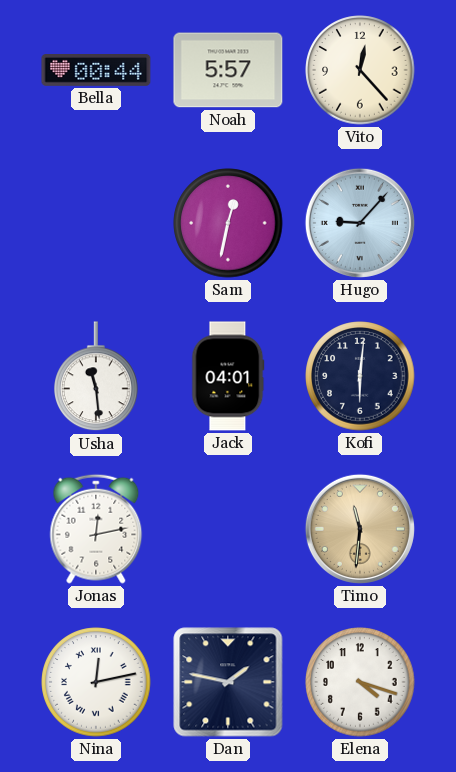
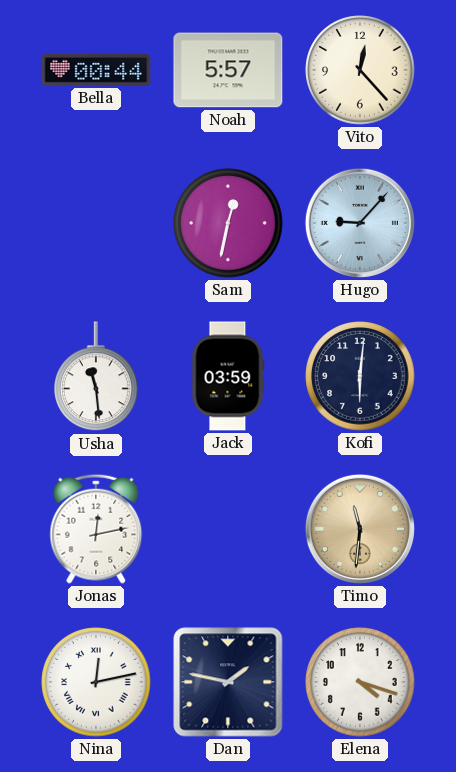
Jack: 04:01 -> 03:59
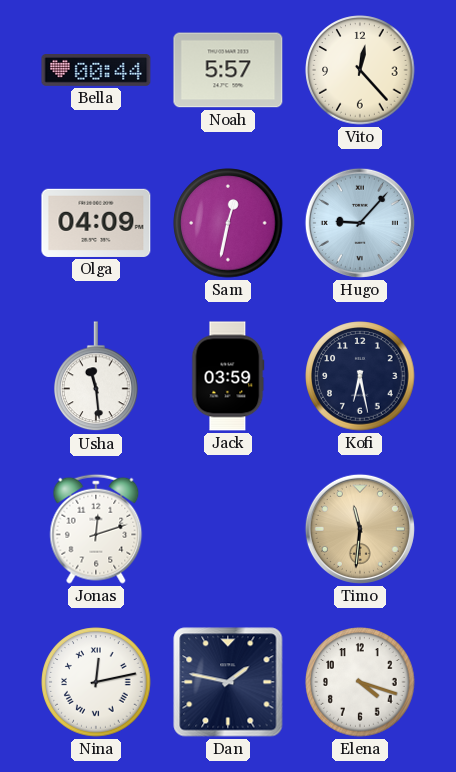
Olga: none -> 04:09
Kofi: 6:01 -> 6:28
Jonas: 12:13 -> 12:12
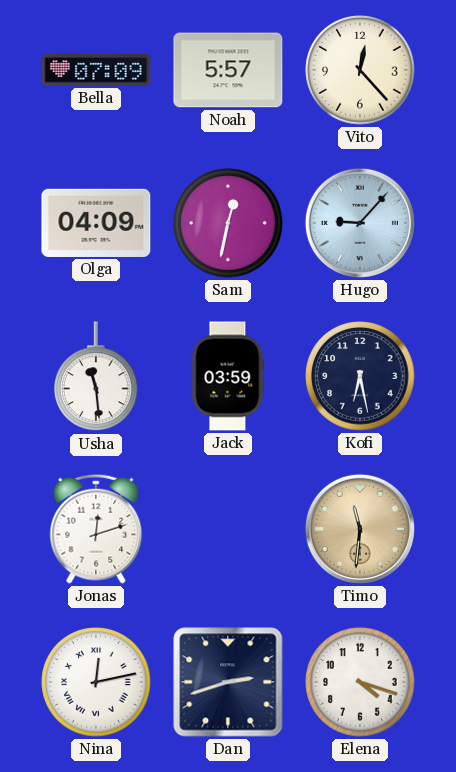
Bella: 00:44 -> 07:09
Dan: 1:47 -> 2:42
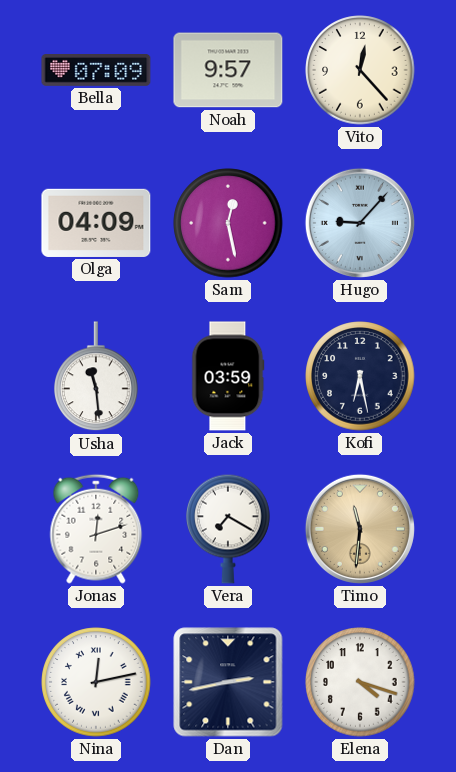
Noah: 5:57 -> 9:57
Sam: 12:32 -> 12:28
Vera: none -> 7:20
Dan: 2:42 -> 2:43
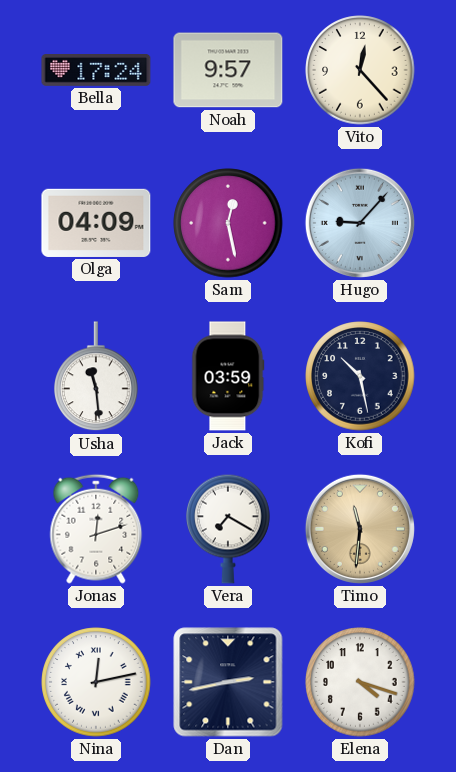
Bella: 07:09 -> 17:24
Kofi: 6:28 -> 10:28
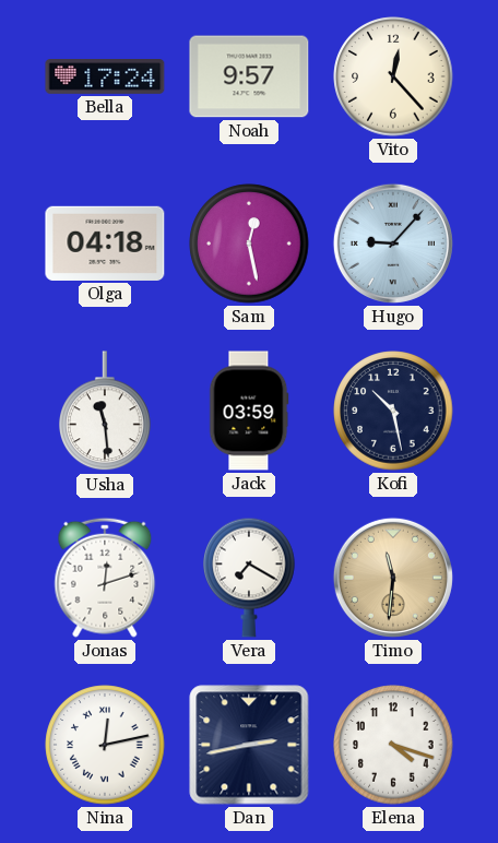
Olga: 04:09 -> 04:18
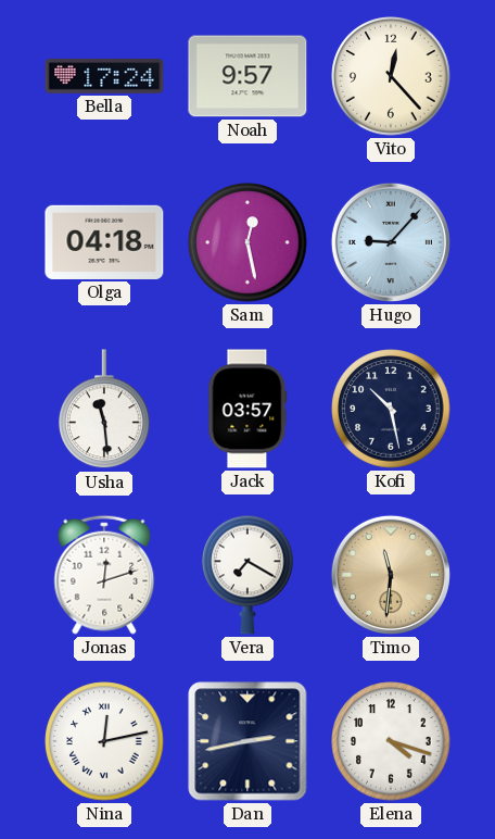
Jack: 03:59 -> 03:57
